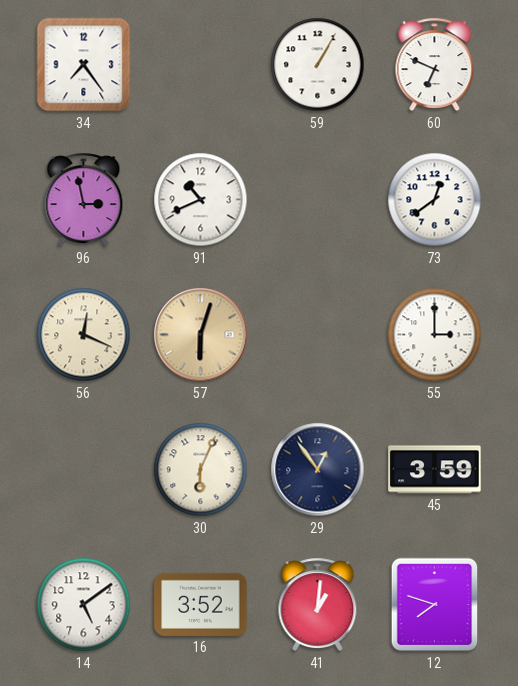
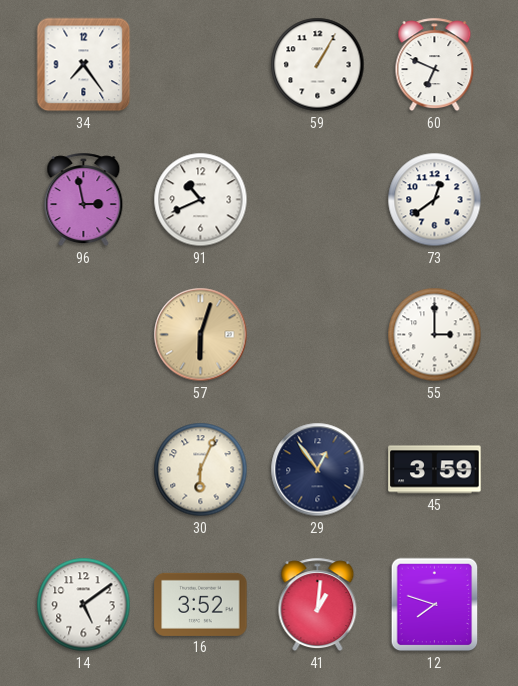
56: 12:19 -> none
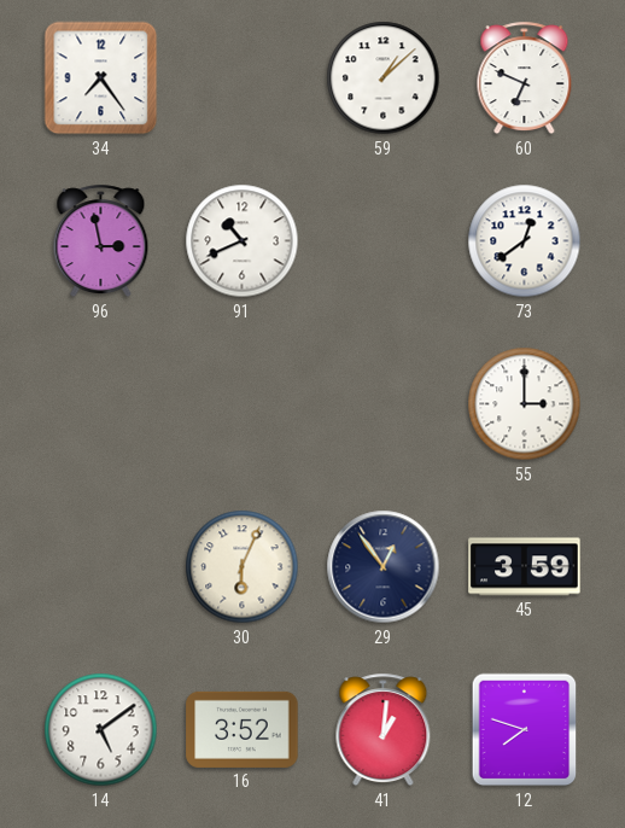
59: 1:05 -> 1:08
57: 6:03 -> none
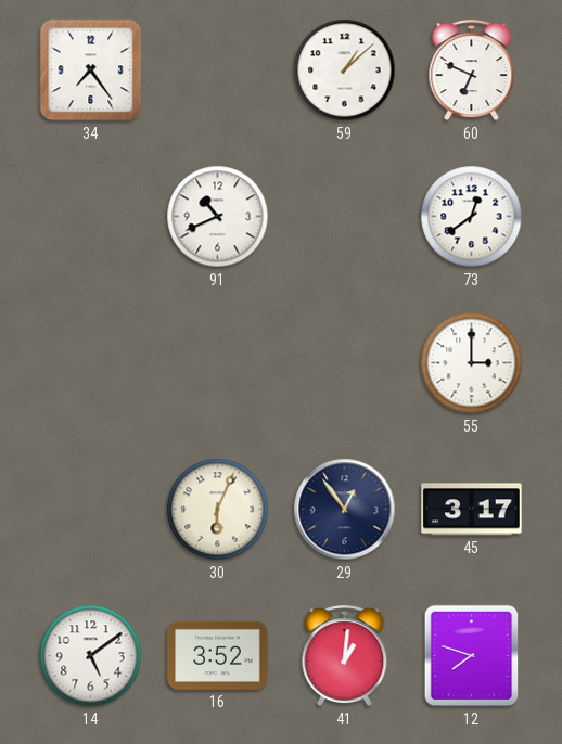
96: 2:58 -> none
45: 3:59 -> 3:17
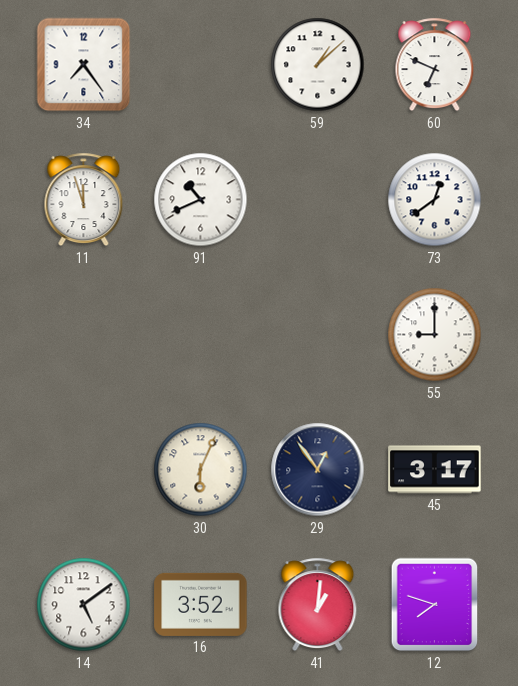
11: none -> 11:57
55: 3:00 -> 9:00
